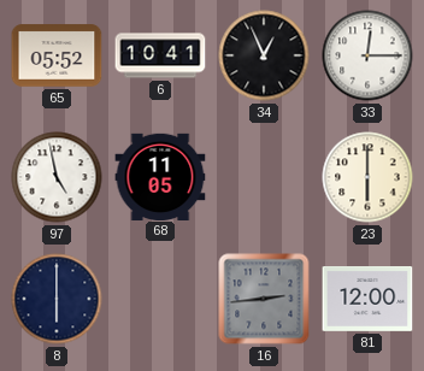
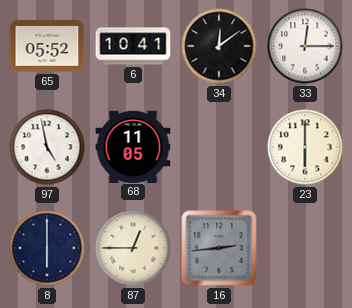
34: 12:56 -> 12:09
87: none -> 12:45
81: 12:00 -> none
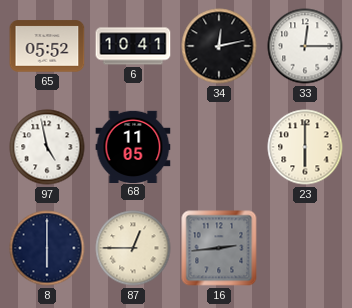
34: 12:09 -> 12:13
